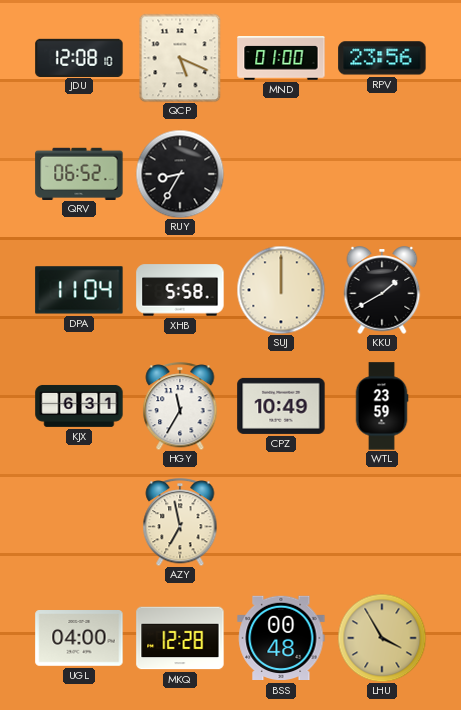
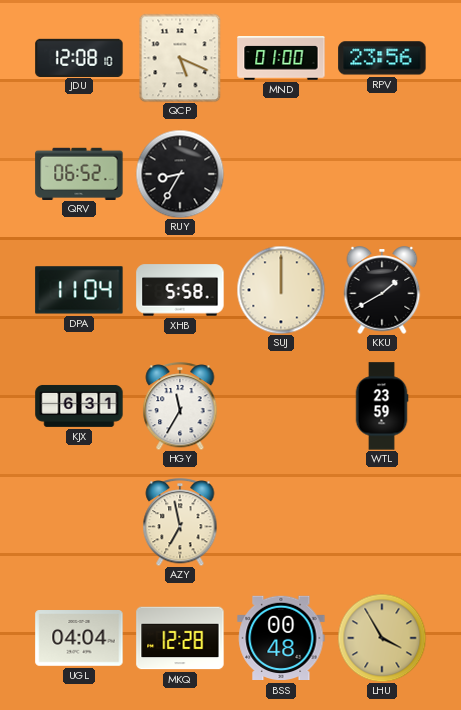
CPZ: 10:49 -> none
UGL: 04:00 -> 04:04
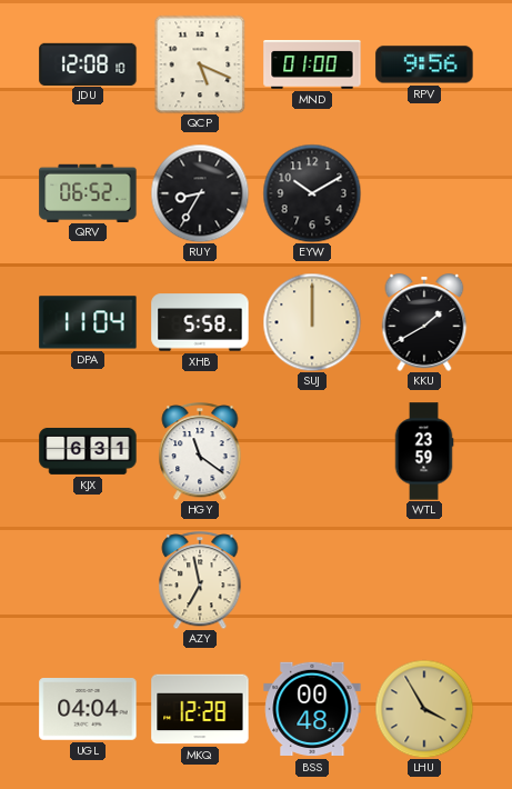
RPV: 23:56 -> 9:56
EYW: none -> 10:10
HGY: 11:35 -> 11:21
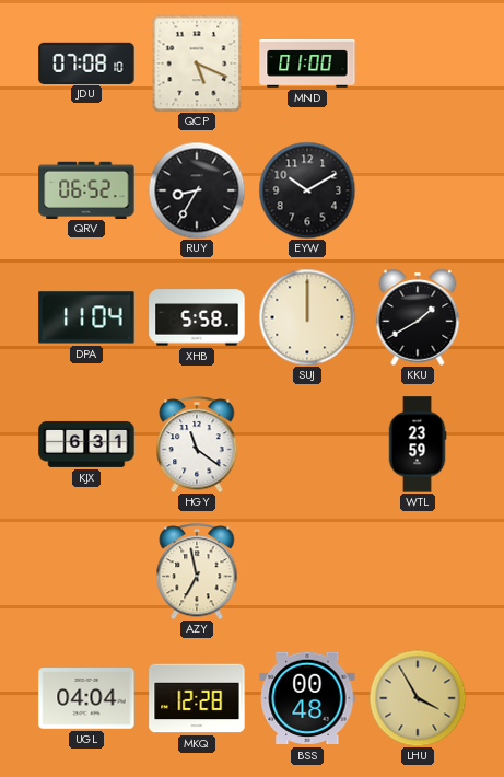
JDU: 12:08 -> 07:08
RPV: 9:56 -> none
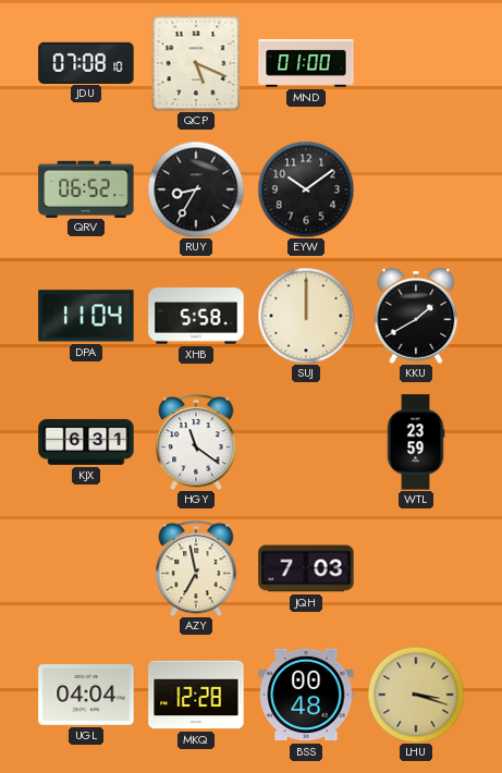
EYW: 10:10 -> 10:09
JQH: none -> 7:03
LHU: 3:55 -> 3:18
